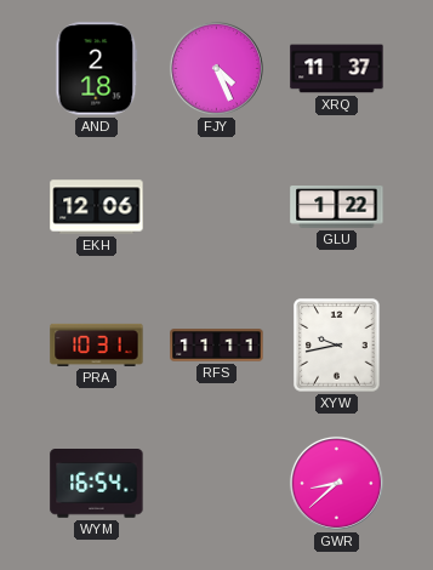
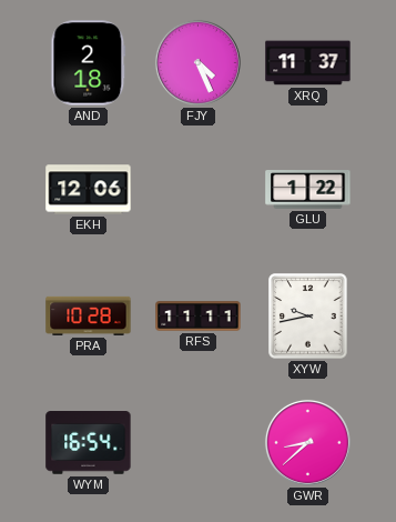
PRA: 10:31 -> 10:28
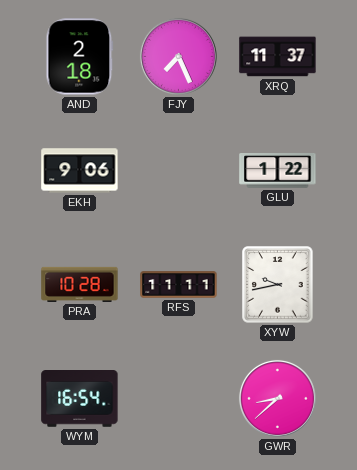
FJY: 4:26 -> 7:26
EKH: 12:06 -> 9:06
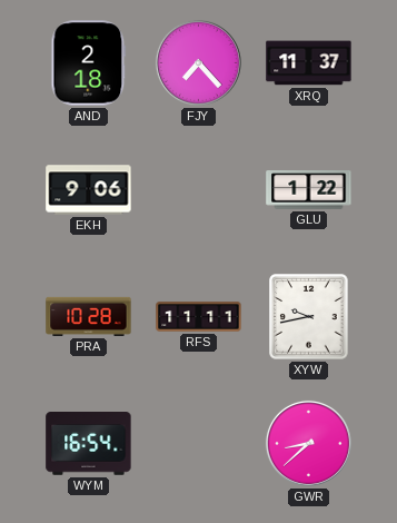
FJY: 7:26 -> 7:23
